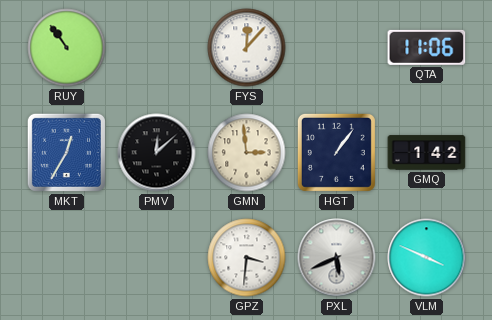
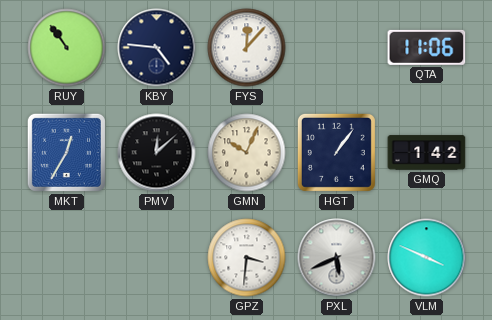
KBY: none -> 4:46
GMN: 2:59 -> 10:04
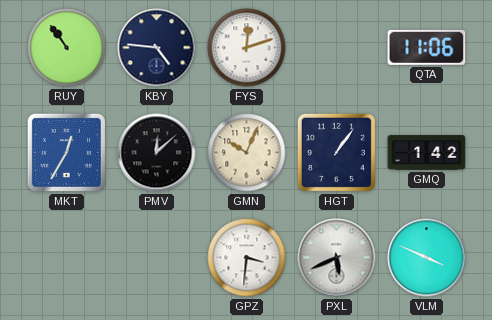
FYS: 12:07 -> 12:12
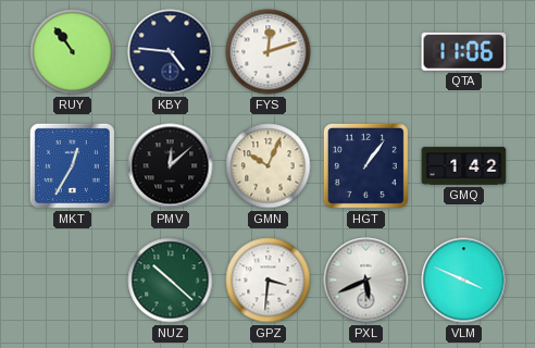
NUZ: none -> 10:22
